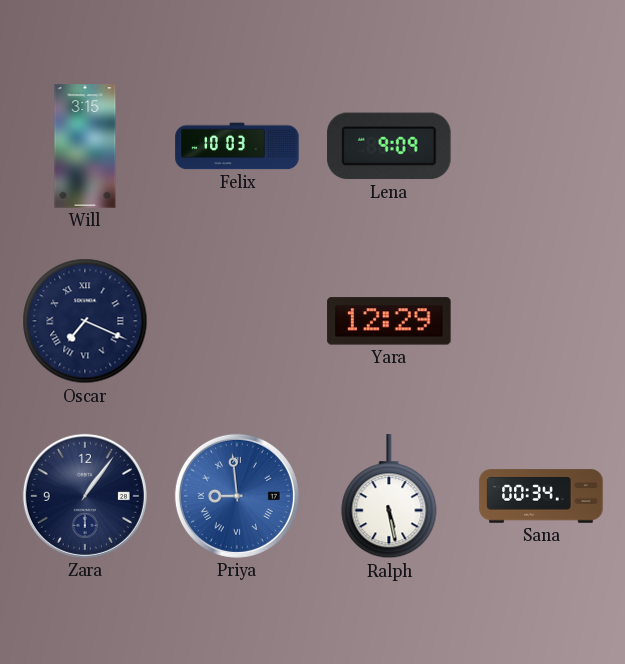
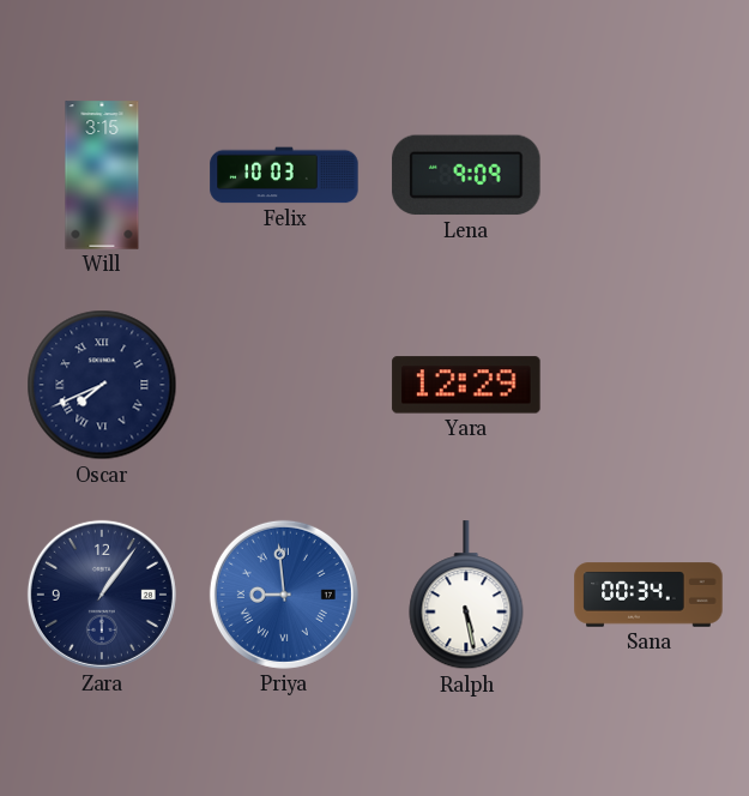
Oscar: 7:19 -> 7:41
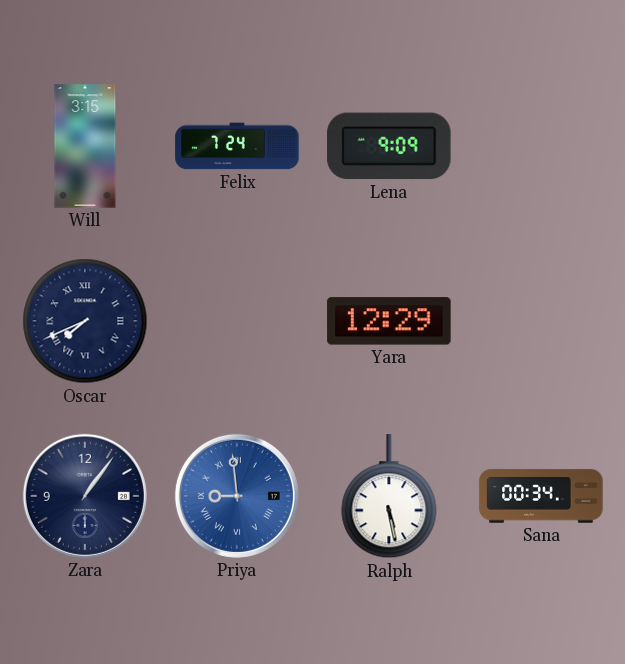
Felix: 10:03 -> 7:24
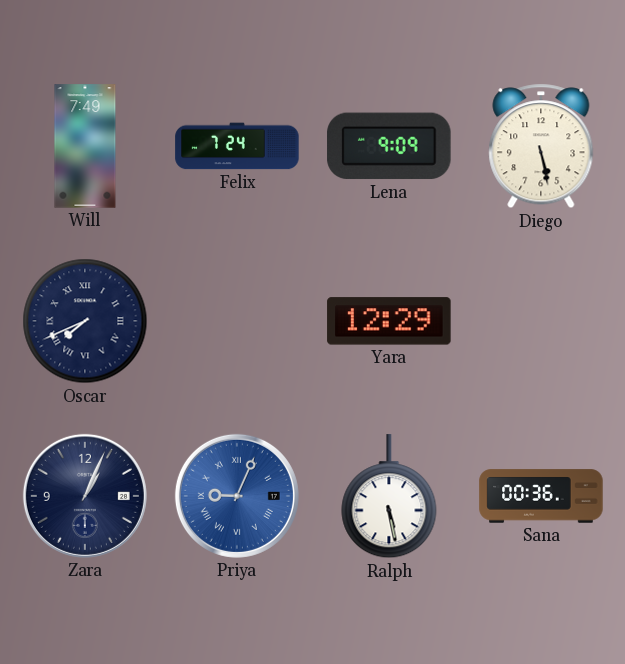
Will: 3:15 -> 7:49
Diego: none -> 5:28
Zara: 1:06 -> 1:04
Priya: 8:59 -> 9:04
Sana: 00:34 -> 00:36
